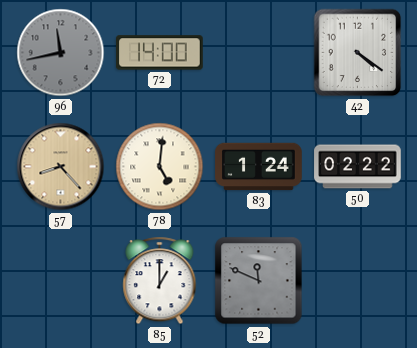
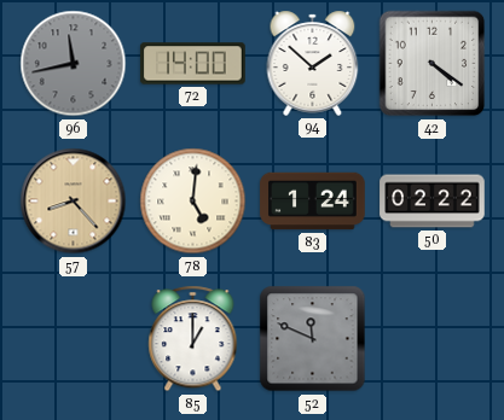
94: none -> 1:52
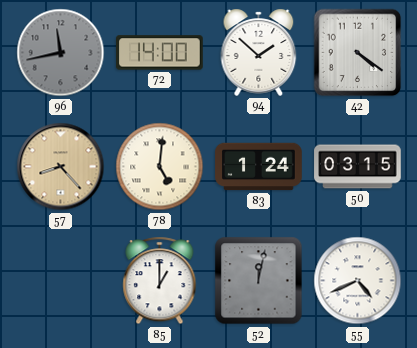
50: 02:22 -> 03:15
52: 11:49 -> 12:02
55: none -> 4:41
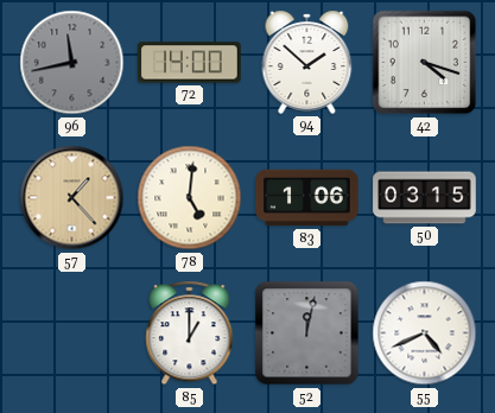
42: 4:21 -> 4:18
57: 8:23 -> 1:23
83: 1:24 -> 1:06
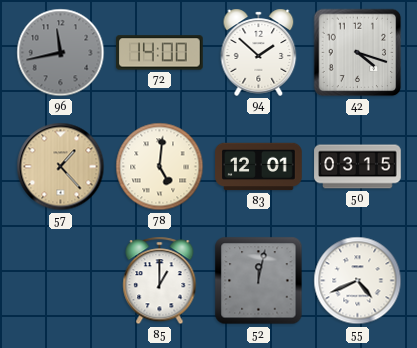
83: 1:06 -> 12:01
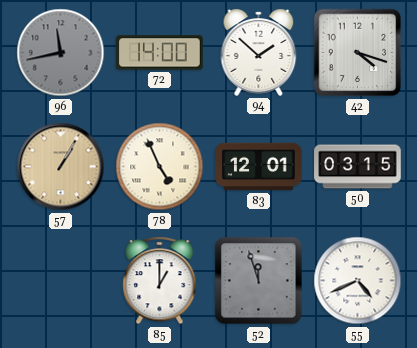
57: 1:23 -> 1:05
78: 5:01 -> 4:56
52: 12:02 -> 11:57
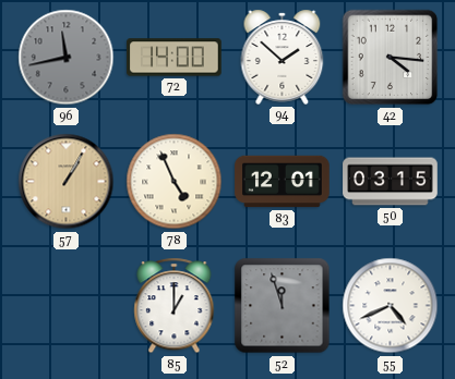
42: 4:18 -> 4:16
